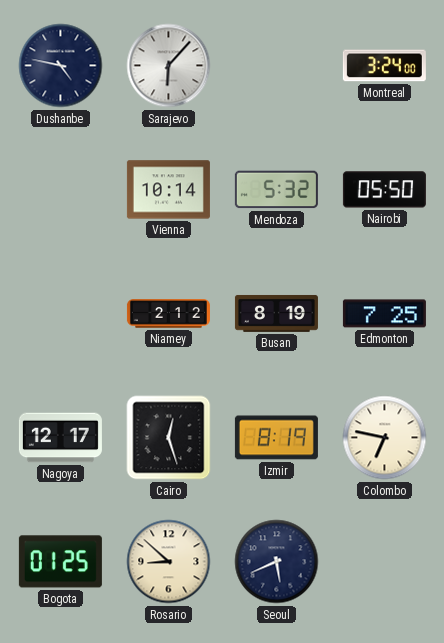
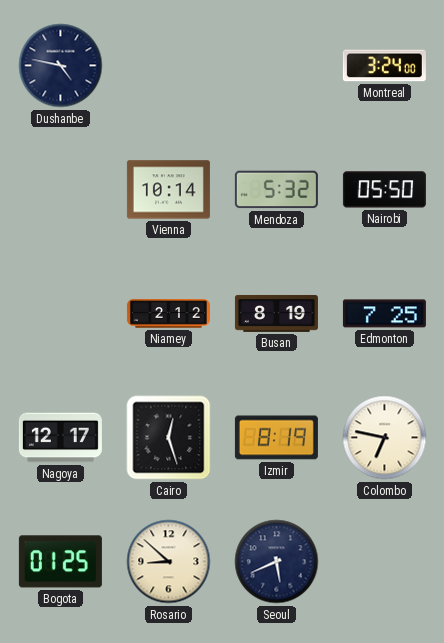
Sarajevo: 6:07 -> none
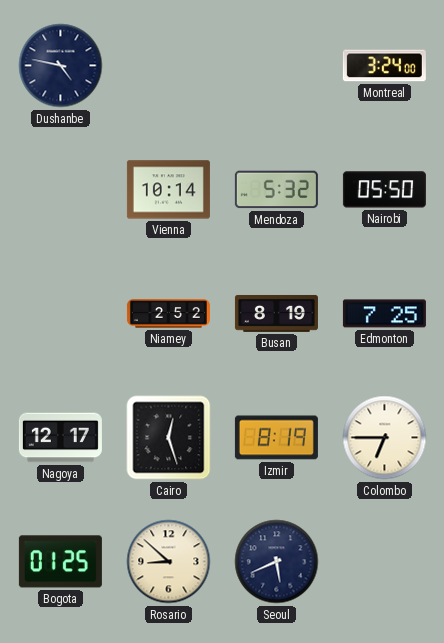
Niamey: 2:12 -> 2:52
Colombo: 6:47 -> 6:45
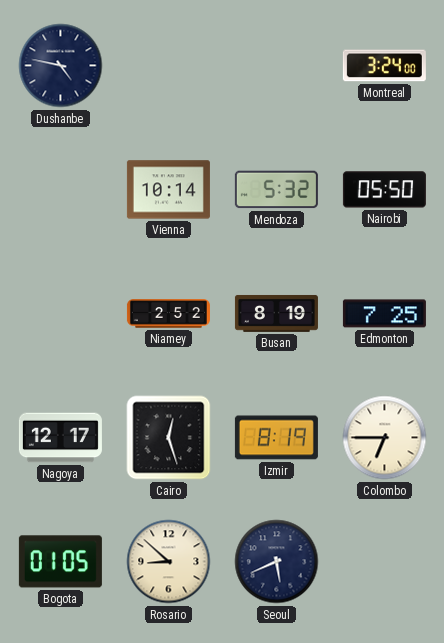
Bogota: 01:25 -> 01:05
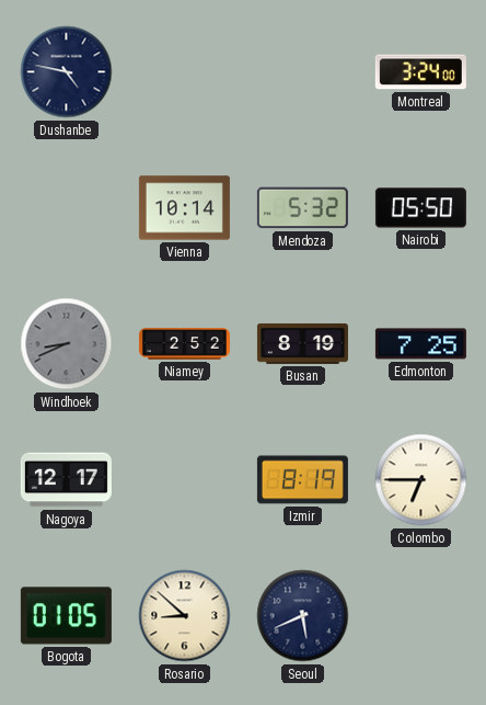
Windhoek: none -> 8:41
Cairo: 12:27 -> none
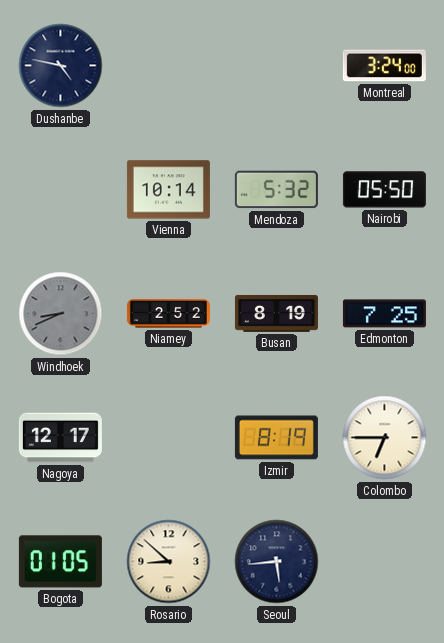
Seoul: 5:41 -> 5:44
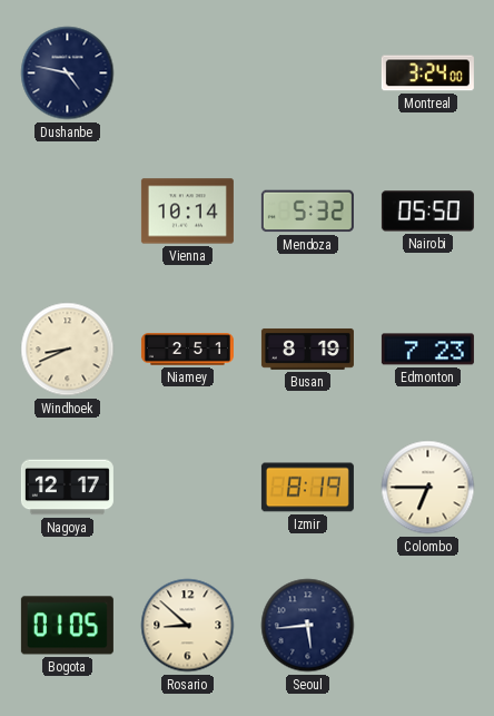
Windhoek dial: grey -> cream
Niamey: 2:52 -> 2:51
Edmonton: 7:25 -> 7:23
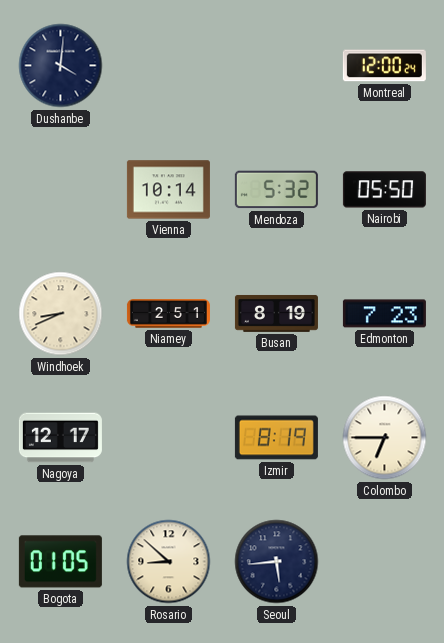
Dushanbe: 4:47 -> 4:01
Montreal: 3:24 -> 12:00
